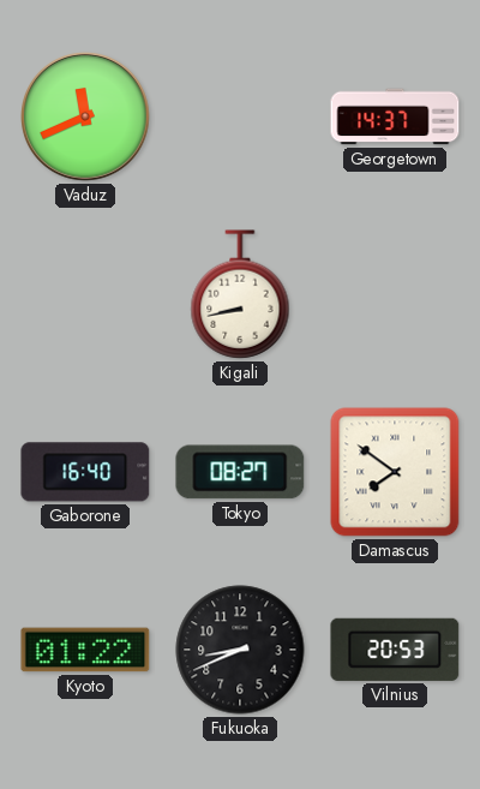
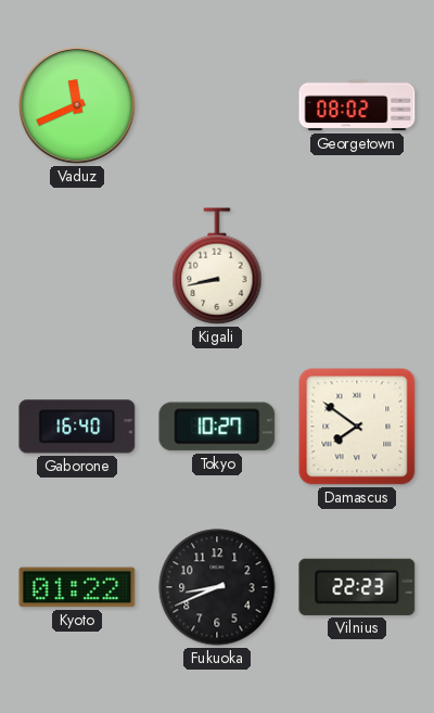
Georgetown: 14:37 -> 08:02
Tokyo: 08:27 -> 10:27
Vilnius: 20:53 -> 22:23
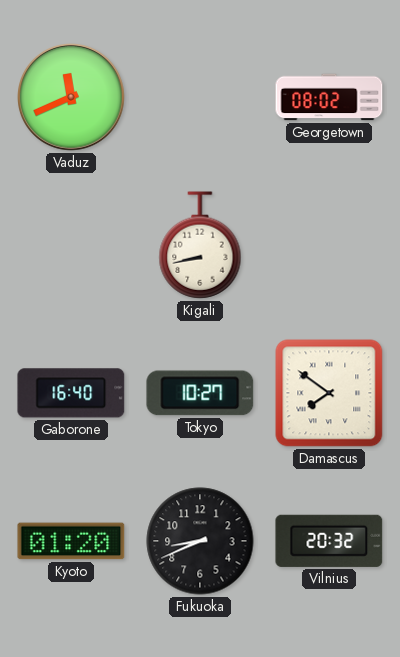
Kyoto: 01:22 -> 01:20
Vilnius: 22:23 -> 20:32
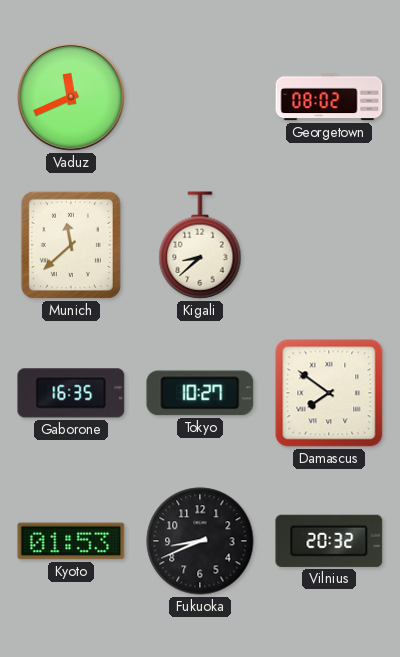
Munich: none -> 11:38
Kigali: 8:43 -> 8:38
Gaborone: 16:40 -> 16:35
Kyoto: 01:20 -> 01:53
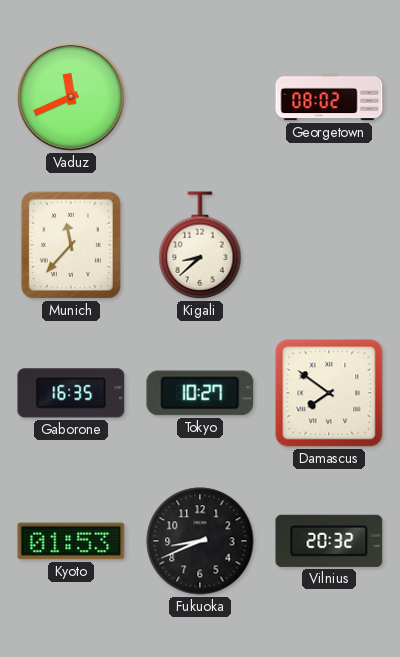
Munich: 11:38 -> 11:37
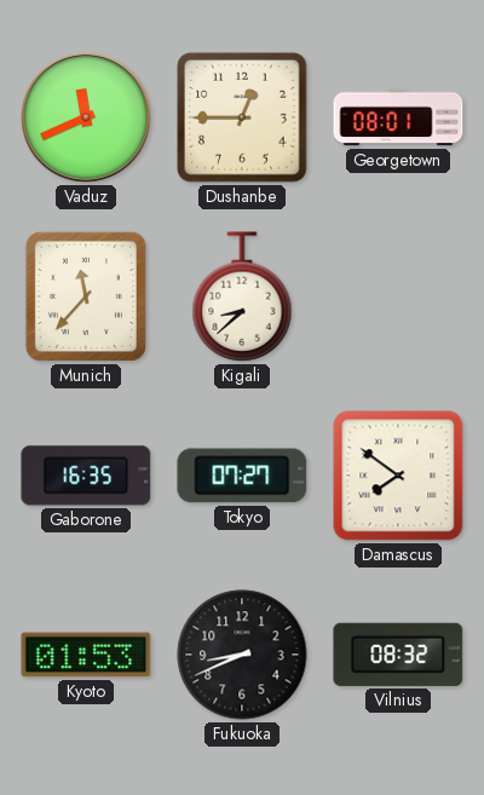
Dushanbe: none -> 12:45
Georgetown: 08:02 -> 08:01
Tokyo: 10:27 -> 07:27
Vilnius: 20:32 -> 08:32
